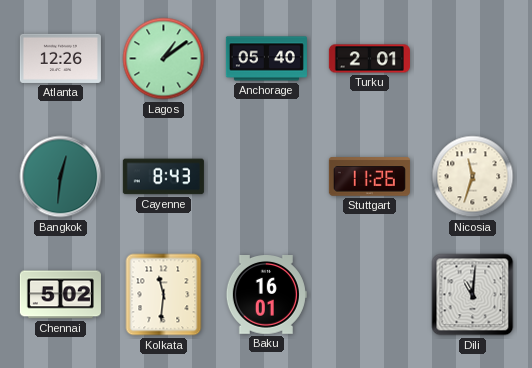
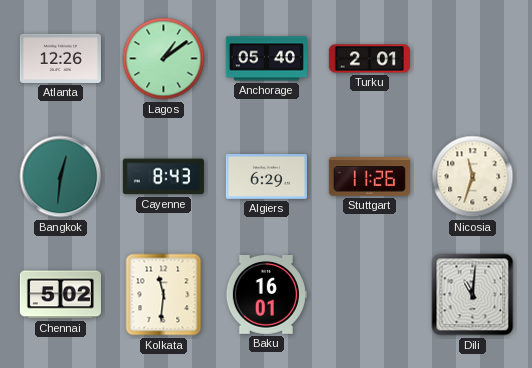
Algiers: none -> 6:29
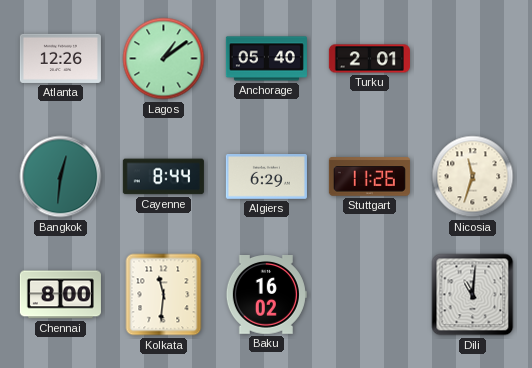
Cayenne: 8:43 -> 8:44
Chennai: 5:02 -> 8:00
Baku: 16:01 -> 16:02
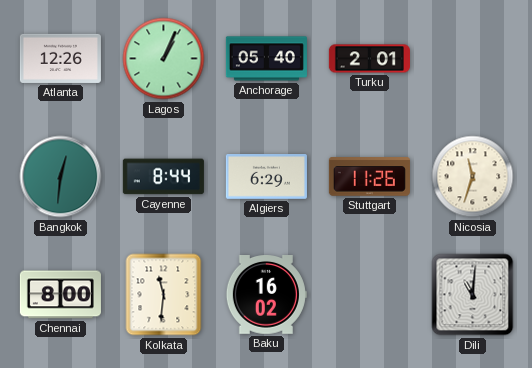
Lagos: 1:09 -> 1:04
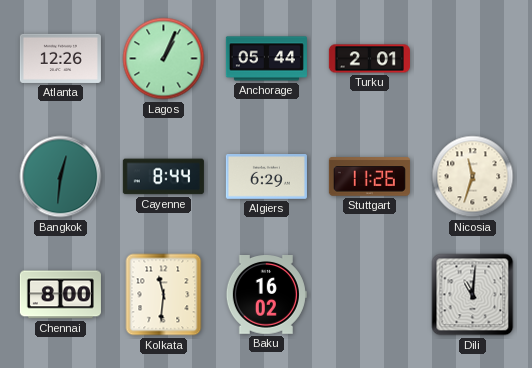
Anchorage: 05:40 -> 05:44
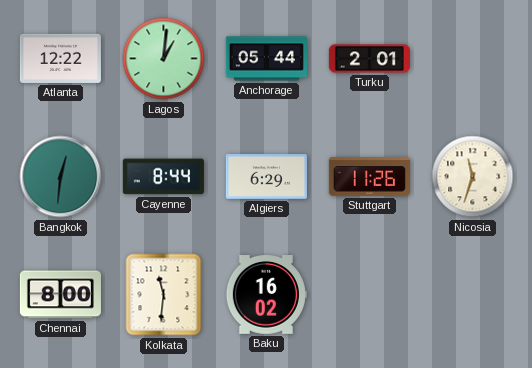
Atlanta: 12:26 -> 12:22
Lagos: 1:04 -> 1:01
Dili: 11:01 -> none
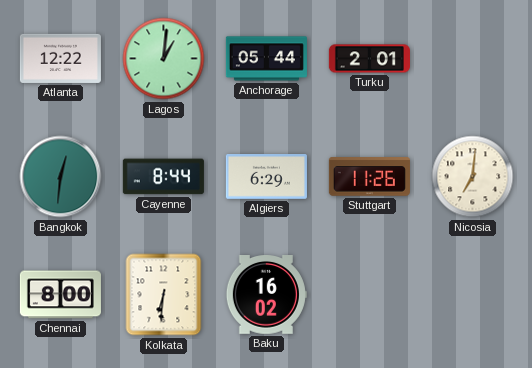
Nicosia: 11:33 -> 7:01
Kolkata: 11:31 -> 6:31
